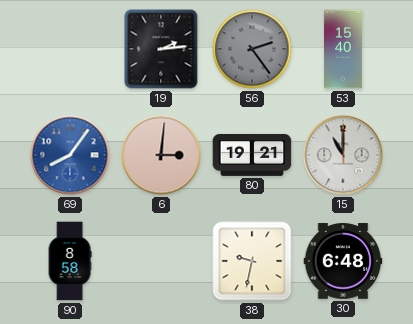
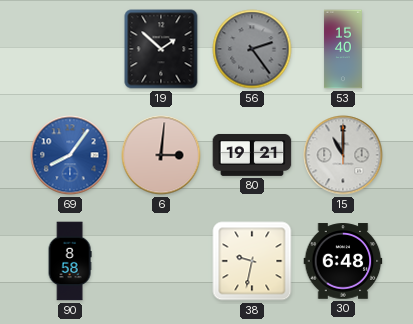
19: 2:14 -> 1:52
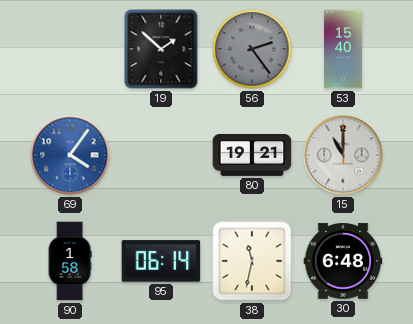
69: 8:06 -> 4:06
6: 3:01 -> none
90: 8:58 -> 1:58
95: none -> 06:14
38: 9:32 -> 11:32
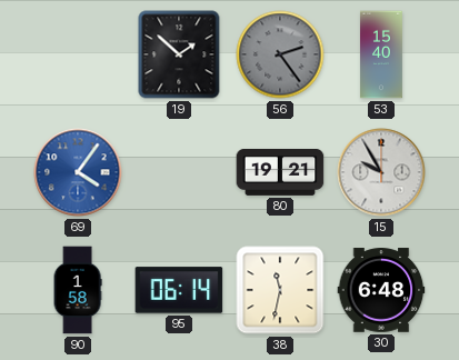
15: 11:00 -> 9:55
